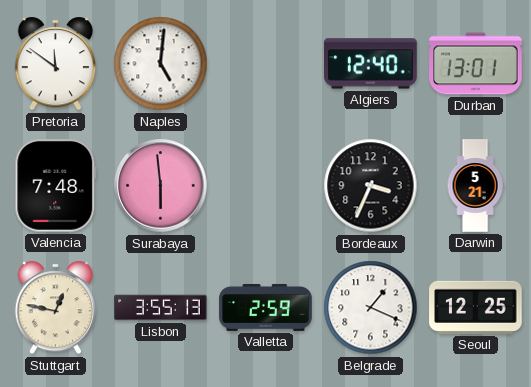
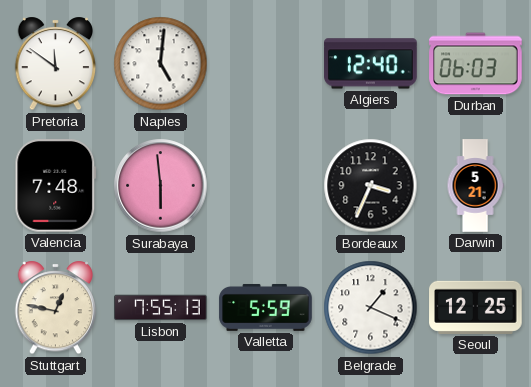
Durban: 13:01 -> 06:03
Lisbon: 3:55 -> 7:55
Valletta: 2:59 -> 5:59
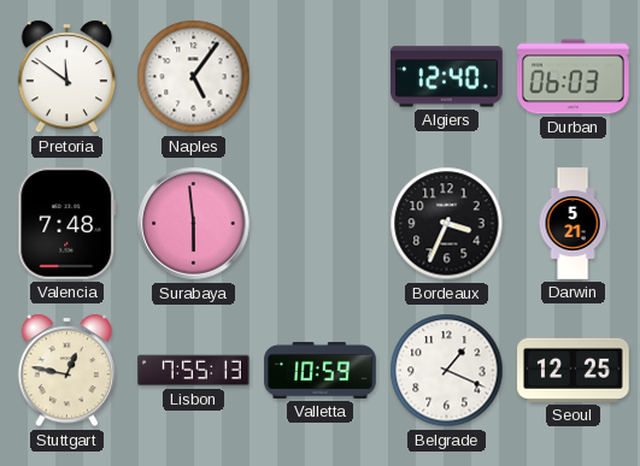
Naples: 5:01 -> 5:06
Valletta: 5:59 -> 10:59
